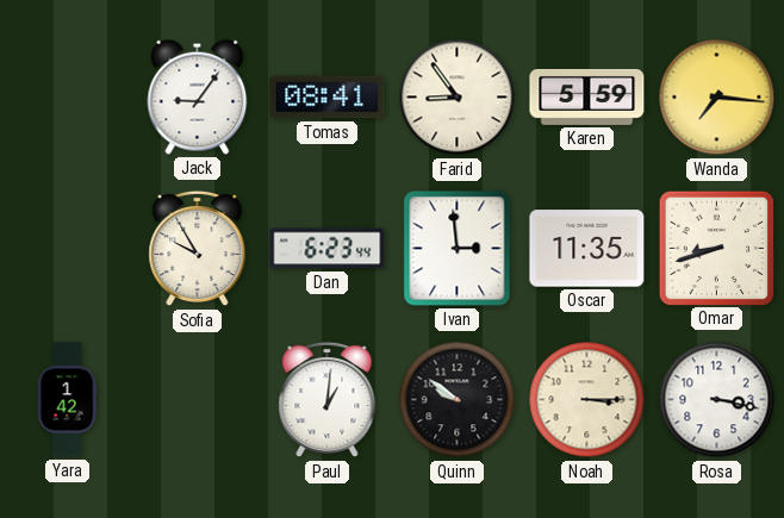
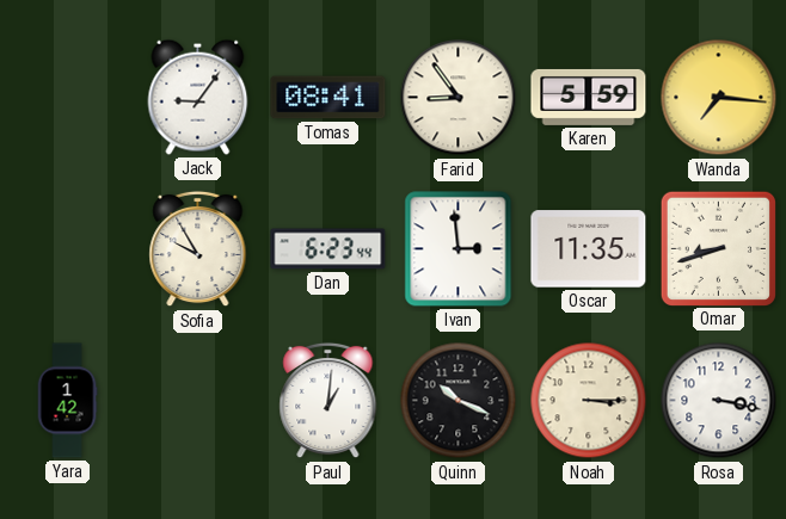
Quinn: 9:51 -> 10:19
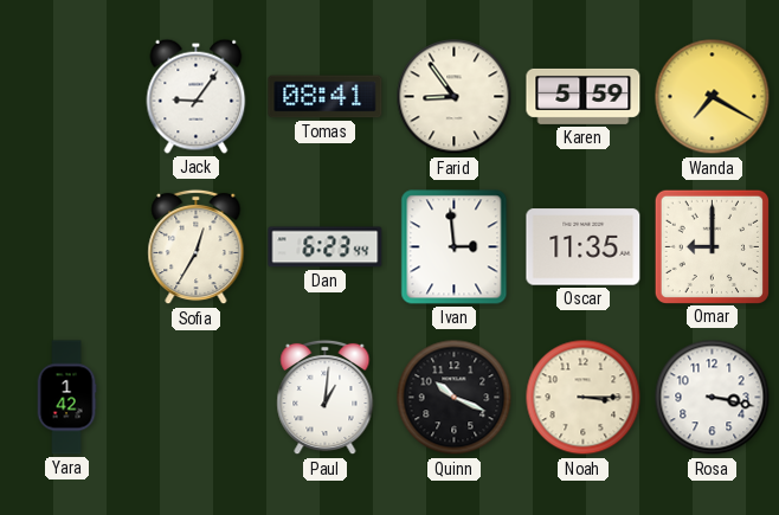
Wanda: 7:16 -> 7:20
Sofia: 9:55 -> 12:35
Omar: 8:42 -> 9:00
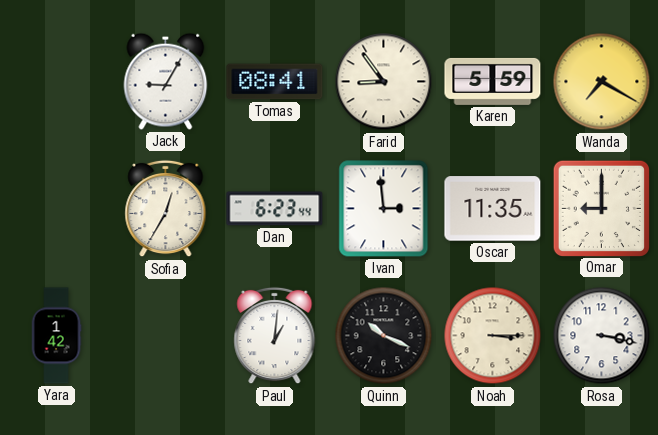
Jack: 9:06 -> 9:05
